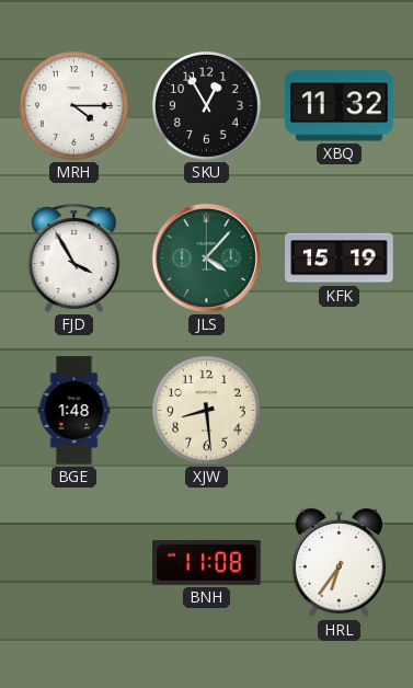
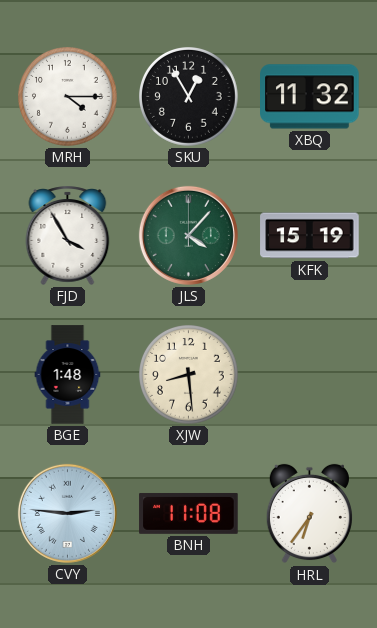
CVY: none -> 2:46
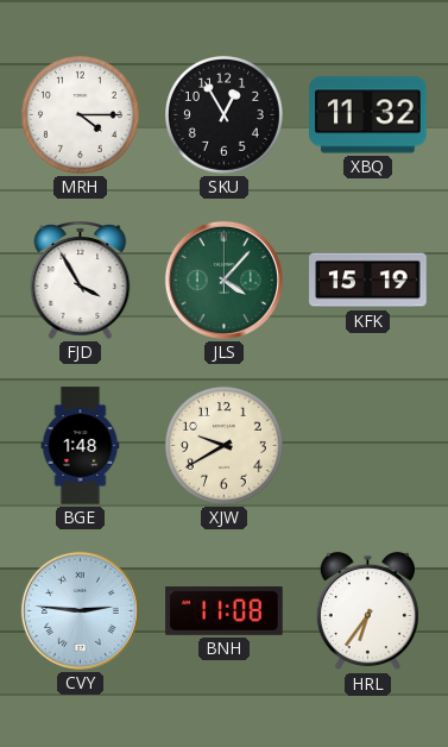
XJW: 8:29 -> 9:40
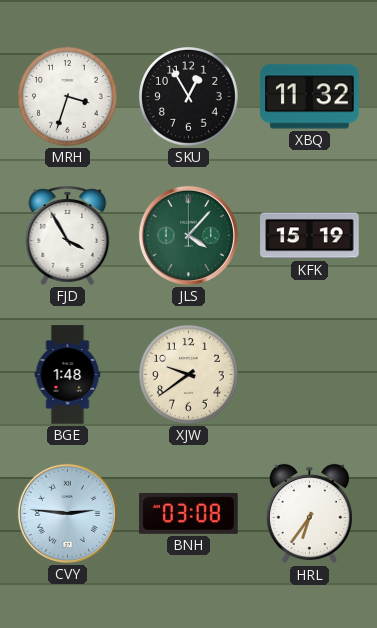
MRH: 4:15 -> 3:33
XJW: 9:40 -> 9:39
BNH: 11:08 -> 03:08
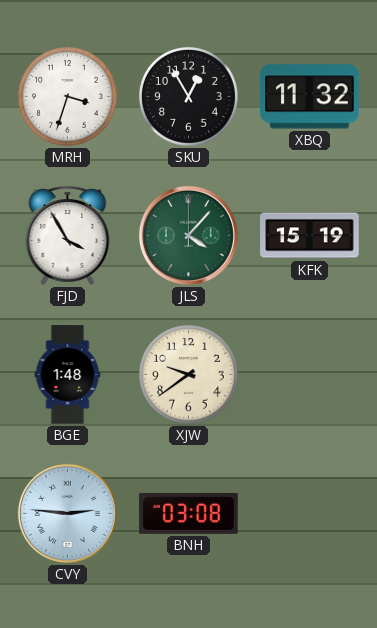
HRL: 6:36 -> none
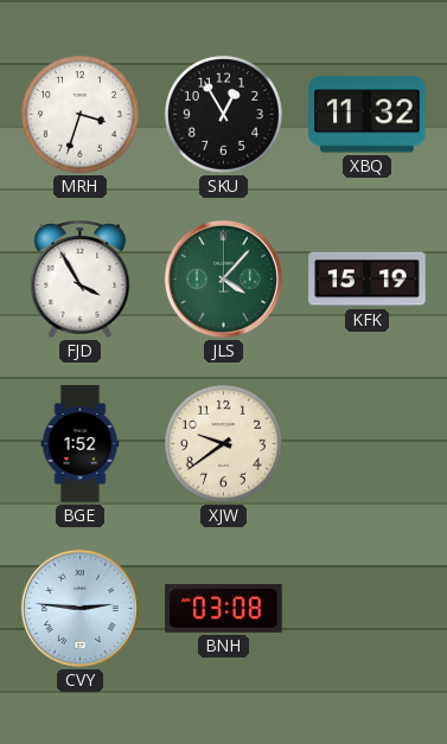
BGE: 1:48 -> 1:52
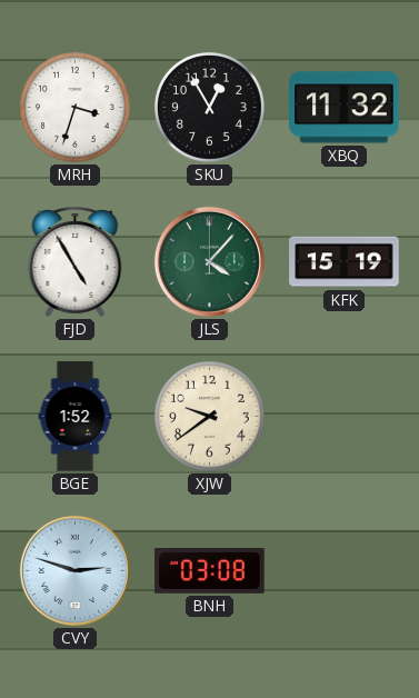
FJD: 3:55 -> 4:55
CVY: 2:46 -> 2:48
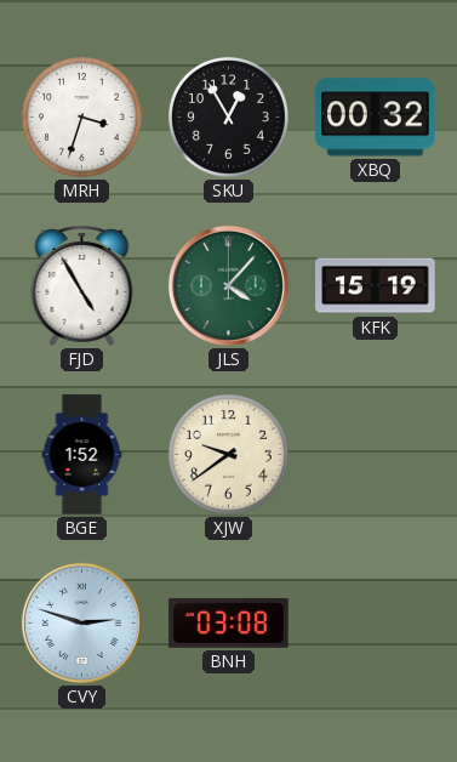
XBQ: 11:32 -> 00:32
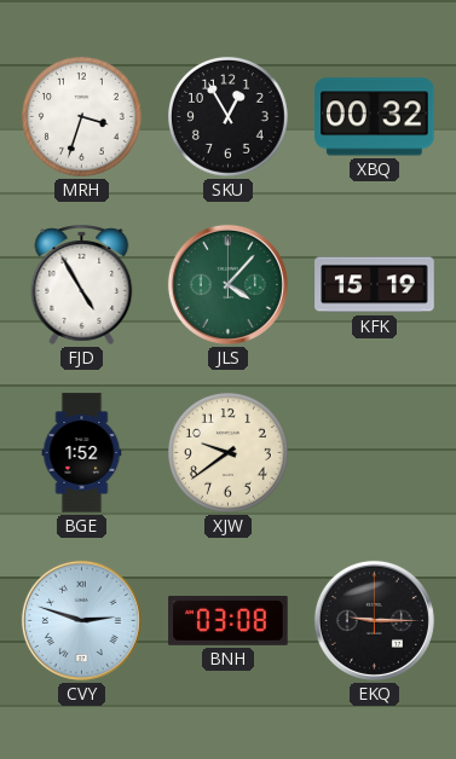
EKQ: none -> 9:15
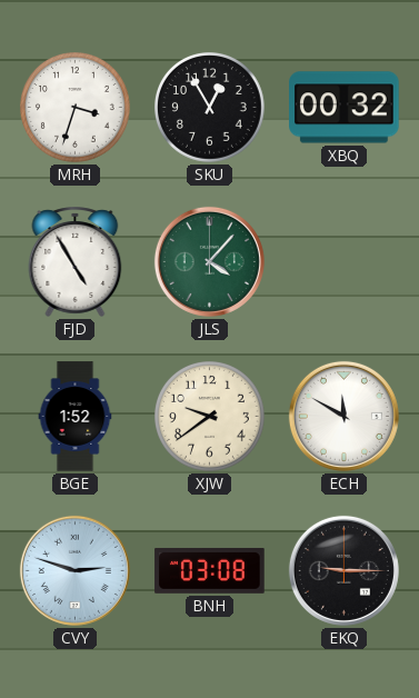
KFK: 15:19 -> none
ECH: none -> 11:50
